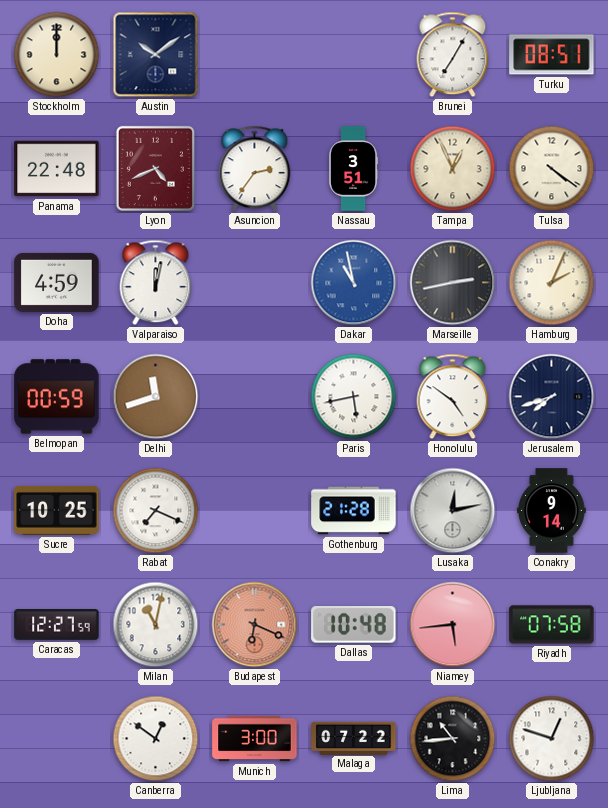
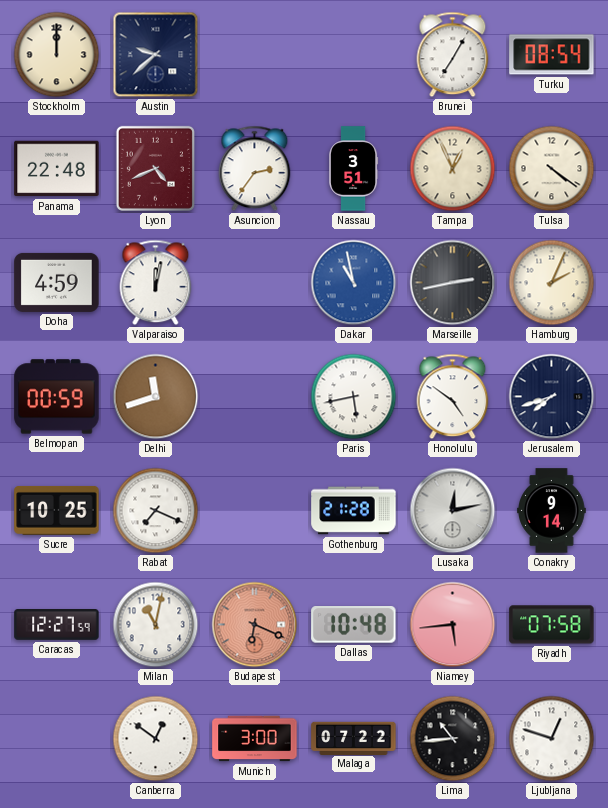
Austin: 10:09 -> 9:38
Turku: 08:51 -> 08:54
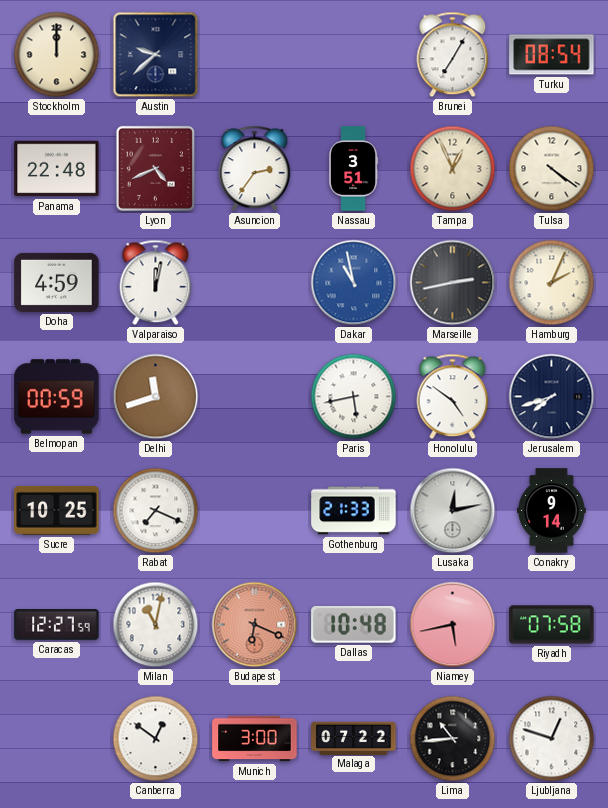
Gothenburg: 21:28 -> 21:33
Niamey: 5:44 -> 5:43
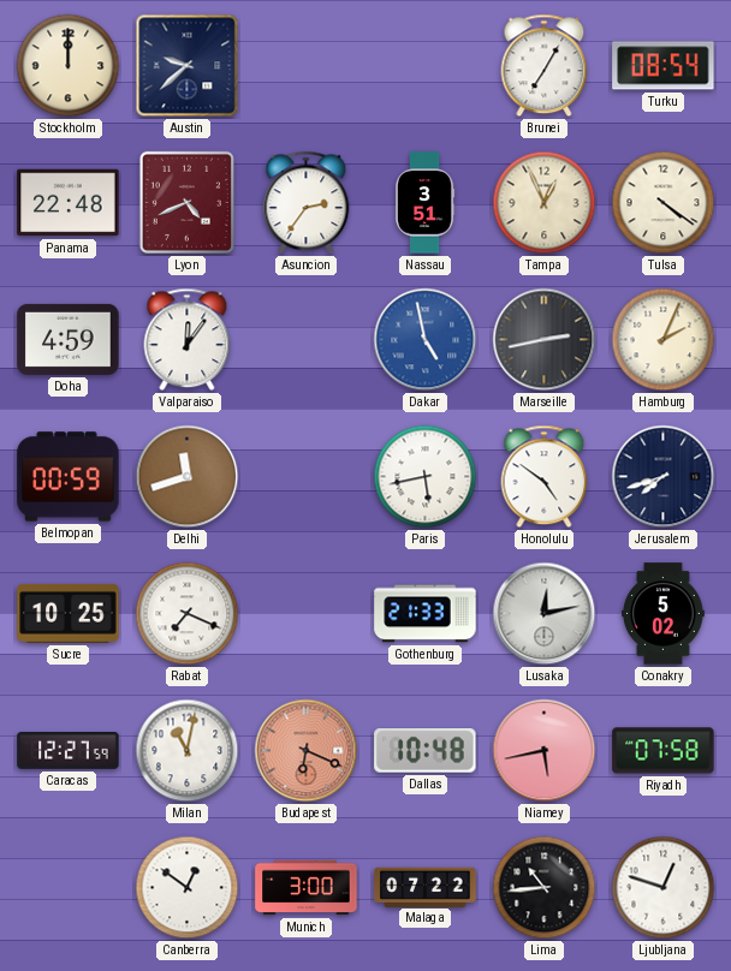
Valparaiso: 12:02 -> 12:06
Dakar: 10:58 -> 4:58
Conakry: 9:14 -> 5:02
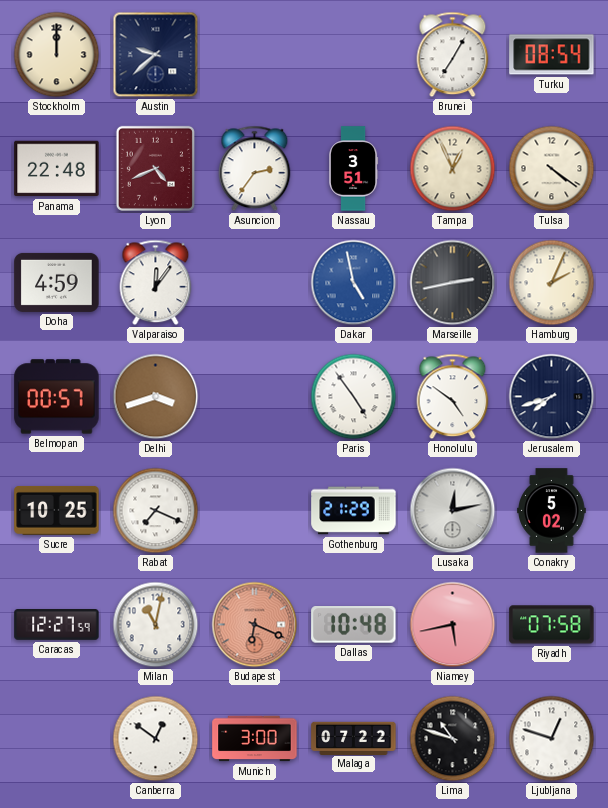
Belmopan: 00:59 -> 00:57
Delhi: 11:42 -> 3:42
Paris: 5:43 -> 4:54
Gothenburg: 21:33 -> 21:29
Lima: 10:44 -> 10:48
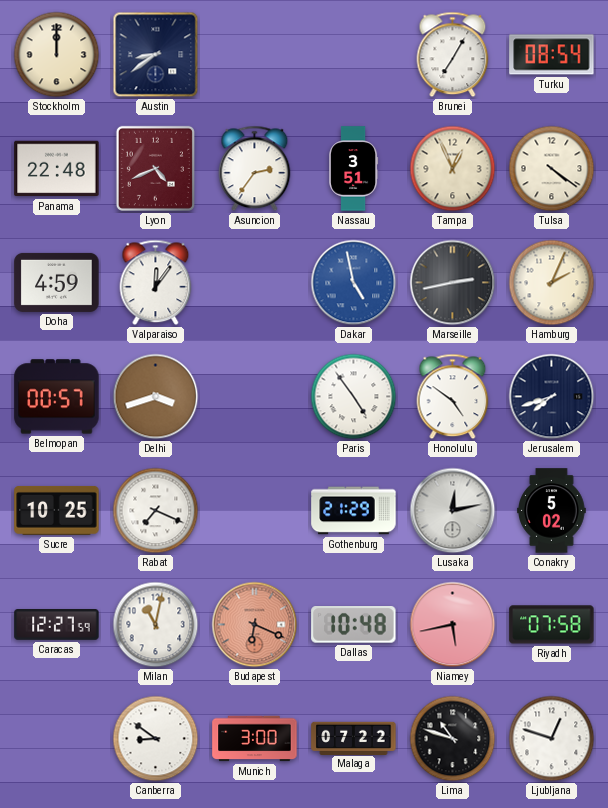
Austin: 9:38 -> 8:39
Canberra: 12:51 -> 8:51
